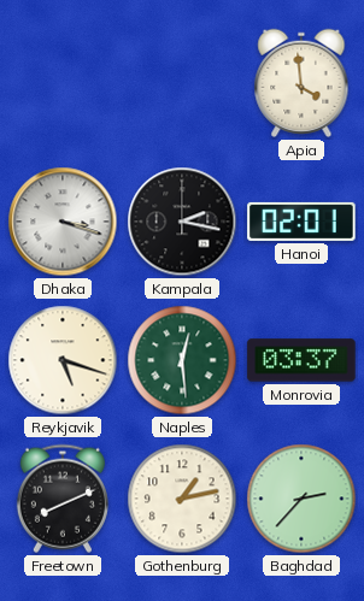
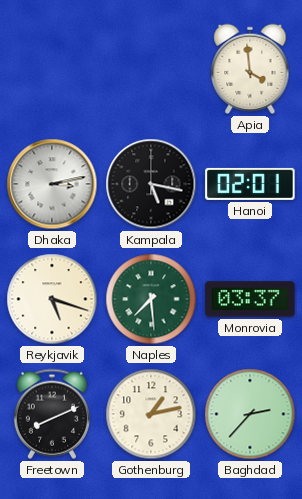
Dhaka: 3:18 -> 3:13
Kampala: 2:17 -> 5:17
Naples: 12:29 -> 7:29
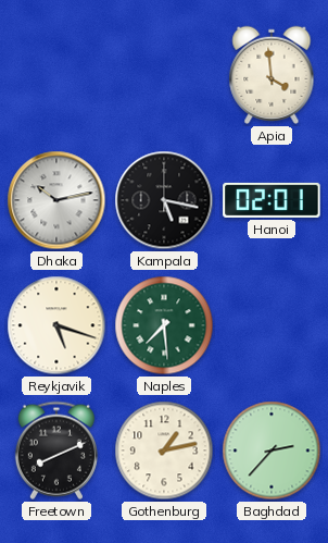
Dhaka: 3:13 -> 10:13
Monrovia: 03:37 -> none
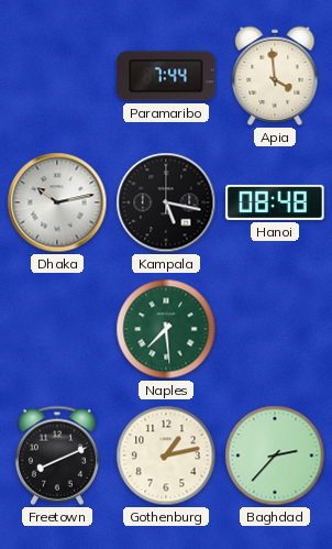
Paramaribo: none -> 7:44
Hanoi: 02:01 -> 08:48
Reykjavik: 5:18 -> none
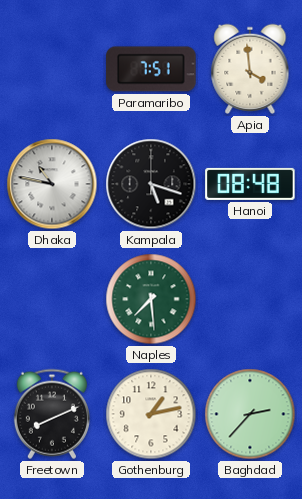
Paramaribo: 7:44 -> 7:51
Dhaka: 10:13 -> 10:47
Kampala: 5:17 -> 5:18
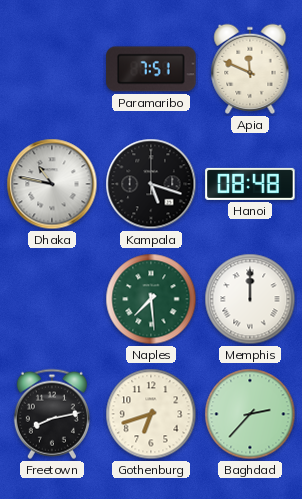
Apia: 3:59 -> 11:49
Memphis: none -> 12:00
Freetown: 8:11 -> 8:13
Gothenburg: 1:13 -> 6:42
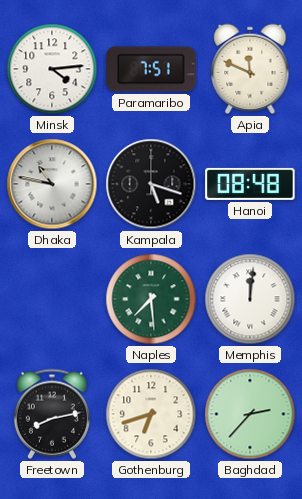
Minsk: none -> 4:14
Memphis: 12:00 -> 12:01
